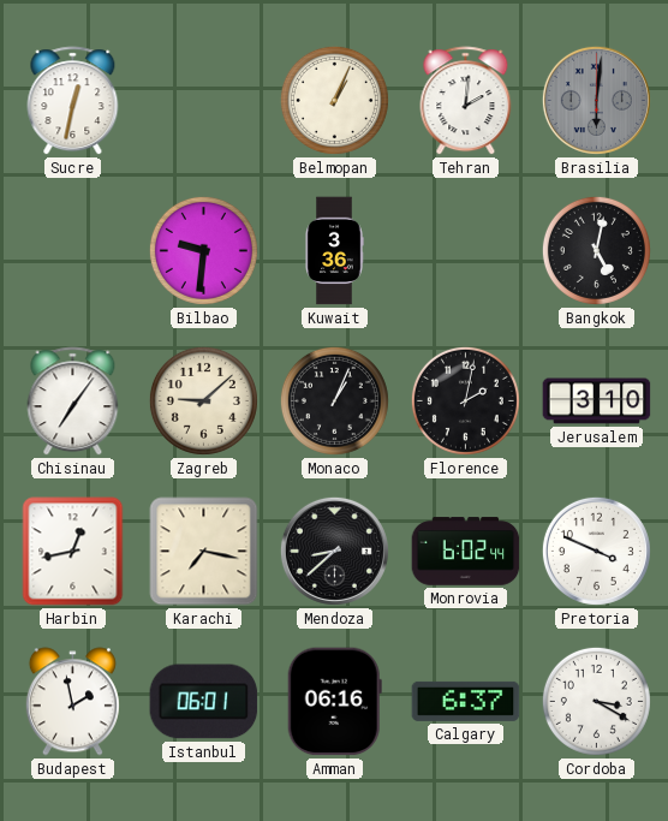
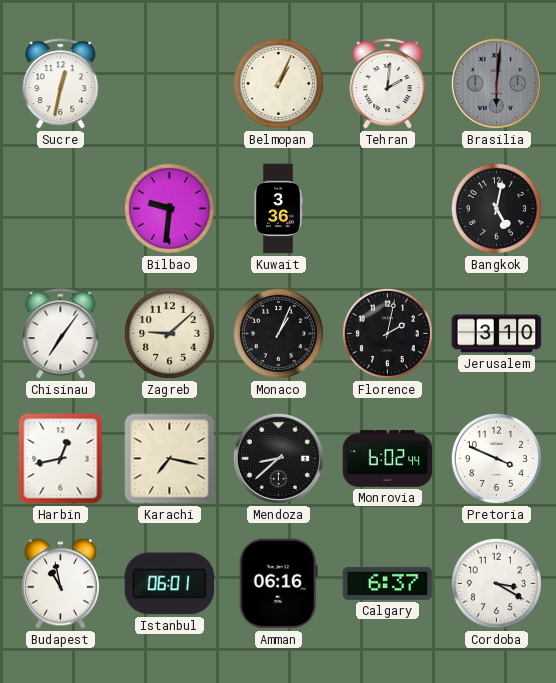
Budapest: 1:58 -> 10:58
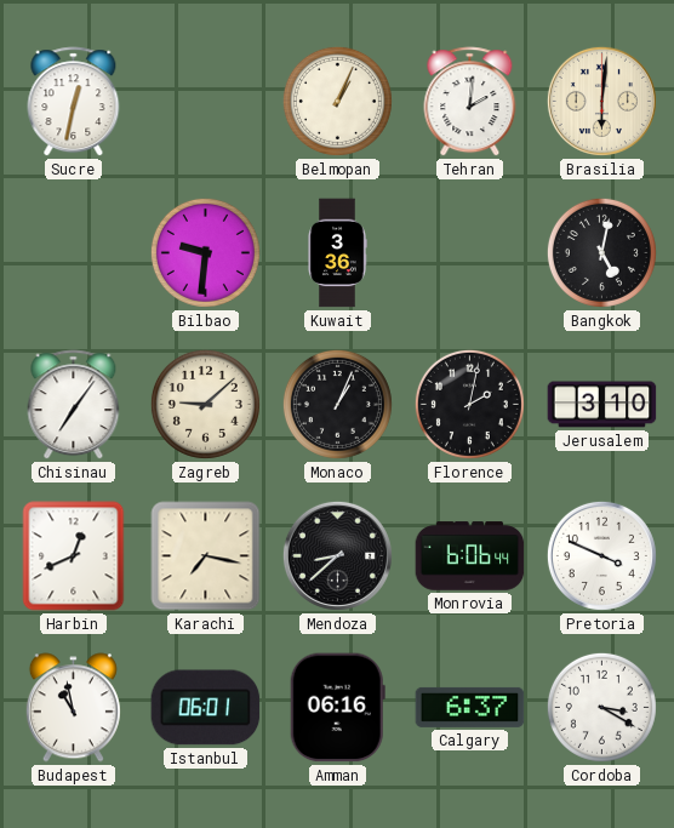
Brasilia dial: grey -> cream
Harbin: 12:43 -> 12:41
Monrovia: 6:02 -> 6:06
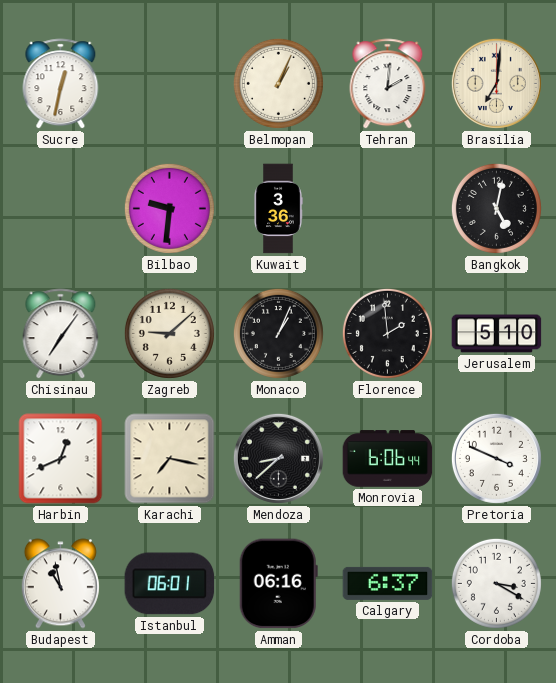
Brasilia: 6:01 -> 7:01
Florence: 2:02 -> 1:59
Jerusalem: 3:10 -> 5:10
